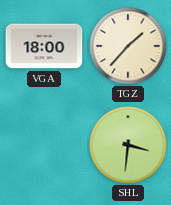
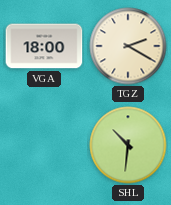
TGZ: 1:37 -> 2:20
SHL: 3:31 -> 10:31
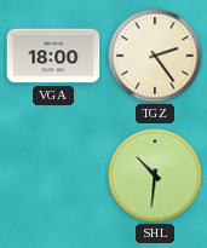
TGZ: 2:20 -> 2:24
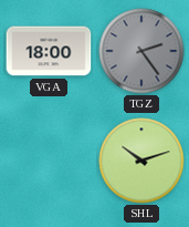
TGZ dial: cream -> grey
SHL: 10:31 -> 10:12
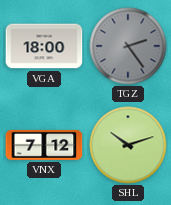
VNX: none -> 7:12
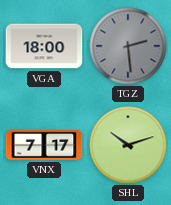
TGZ: 2:24 -> 2:29
VNX: 7:12 -> 7:17
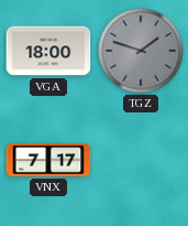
TGZ: 2:29 -> 1:48
SHL: 10:12 -> none
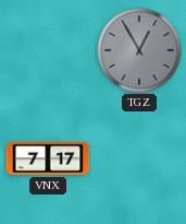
VGA: 18:00 -> none
TGZ: 1:48 -> 12:55
